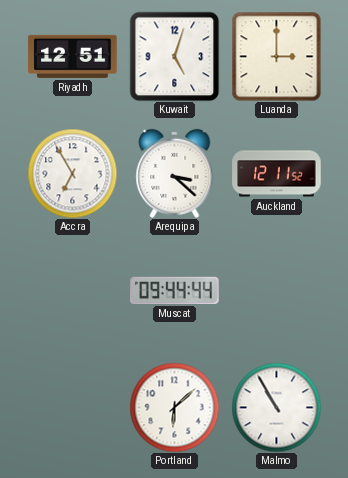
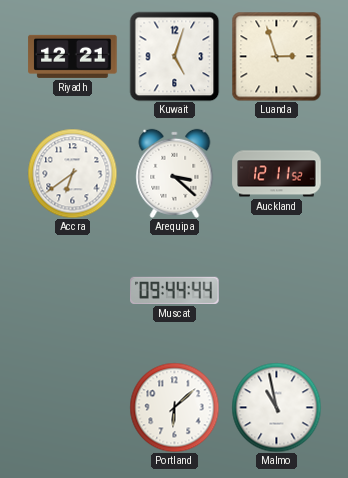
Riyadh: 12:51 -> 12:21
Luanda: 3:00 -> 2:57
Accra: 6:55 -> 6:39
Malmo: 10:55 -> 10:58
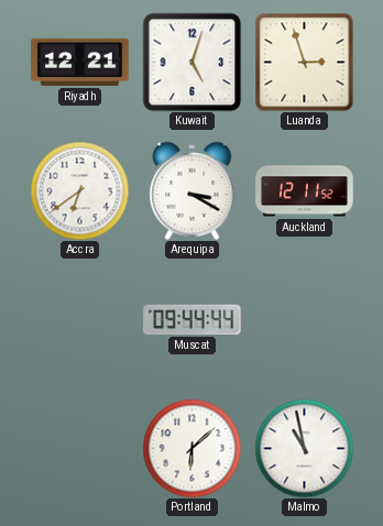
Arequipa: 3:22 -> 3:20
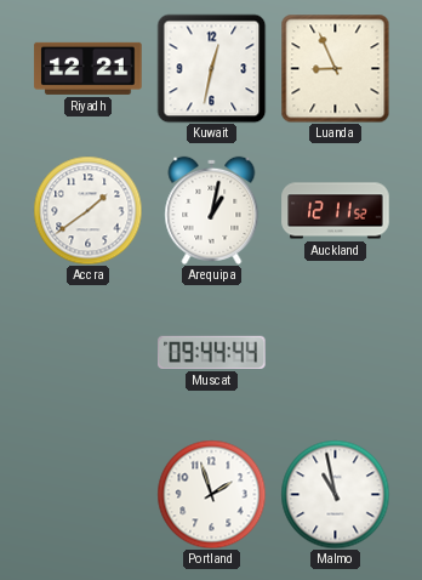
Kuwait: 5:03 -> 12:32
Luanda: 2:57 -> 8:56
Accra: 6:39 -> 1:39
Arequipa: 3:20 -> 1:02
Portland: 6:08 -> 1:57
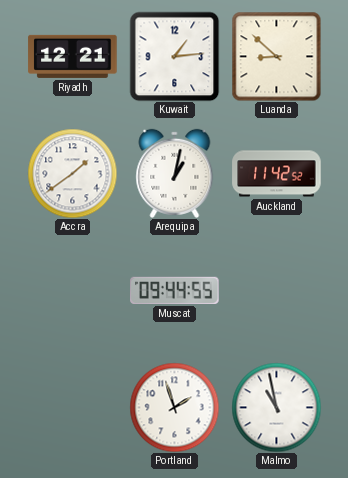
Kuwait: 12:32 -> 1:14
Luanda: 8:56 -> 8:52
Auckland: 12:11 -> 11:42
Muscat: 09:44:44 -> 09:44:55
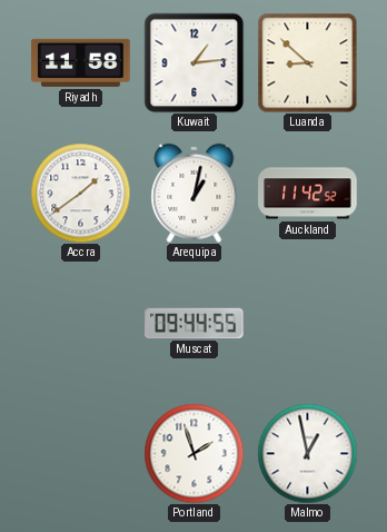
Riyadh: 12:21 -> 11:58
Malmo: 10:58 -> 12:58
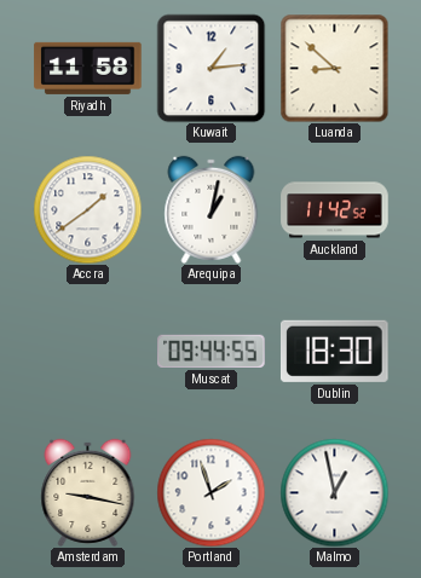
Dublin: none -> 18:30
Amsterdam: none -> 9:17
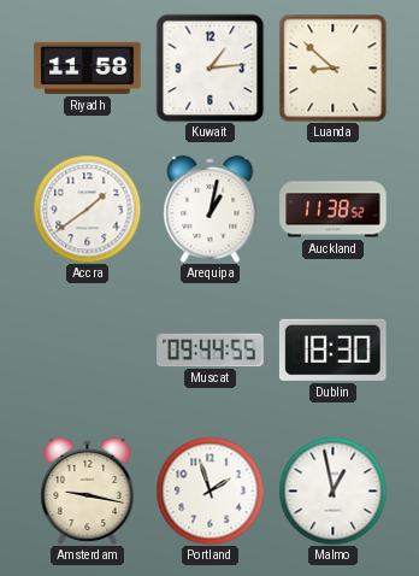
Auckland: 11:42 -> 11:38
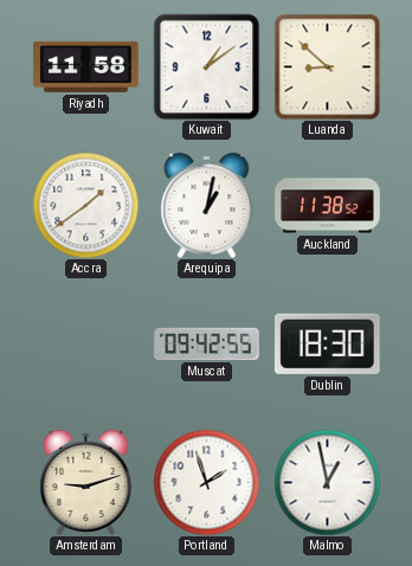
Kuwait: 1:14 -> 1:09
Muscat: 09:44 -> 09:42
Amsterdam: 9:17 -> 9:12
